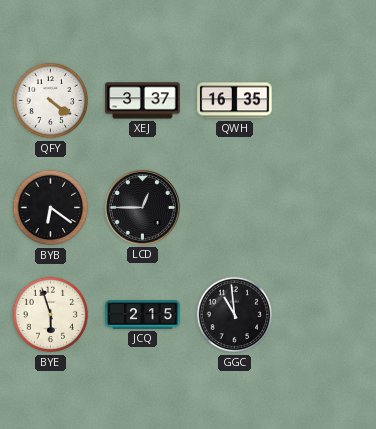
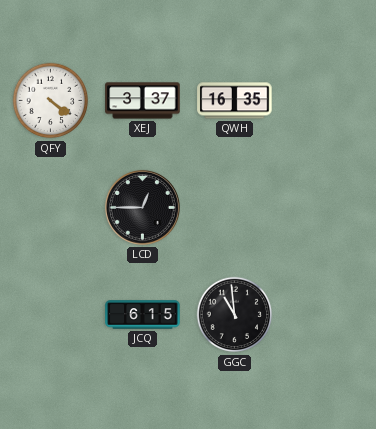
BYB: 6:21 -> none
BYE: 5:57 -> none
JCQ: 2:15 -> 6:15
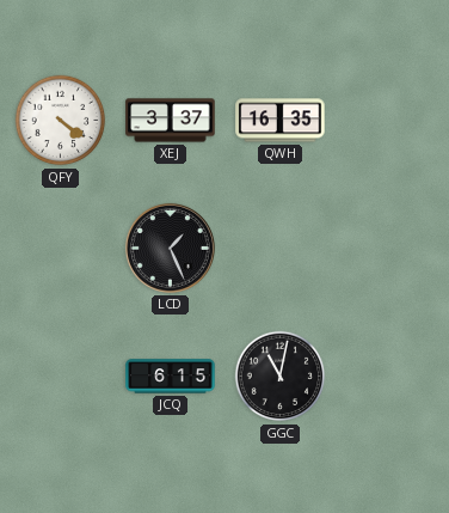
LCD: 12:45 -> 1:26
GGC: 10:59 -> 11:02
